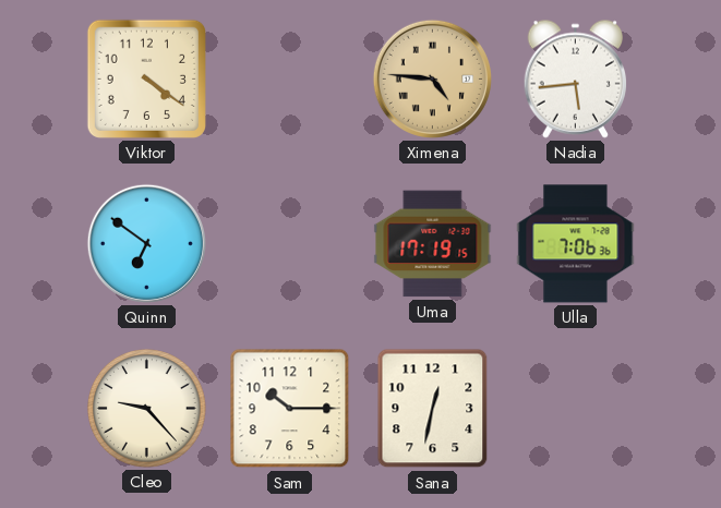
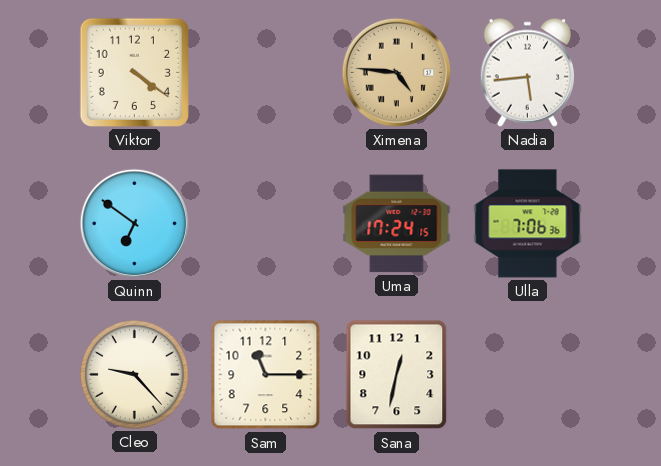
Uma: 17:19 -> 17:24
Sam: 10:15 -> 11:15
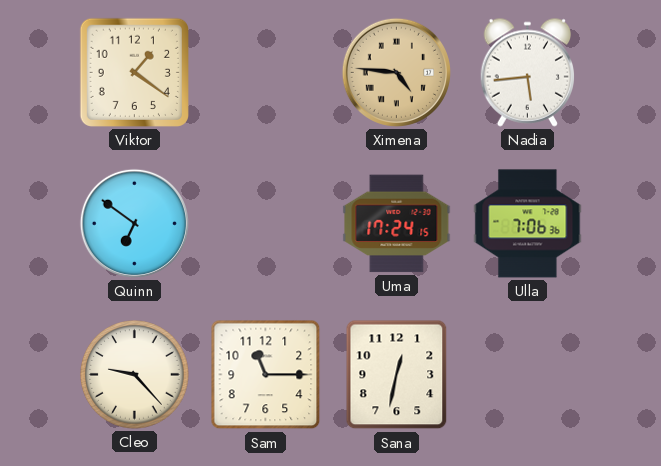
Viktor: 4:21 -> 1:21
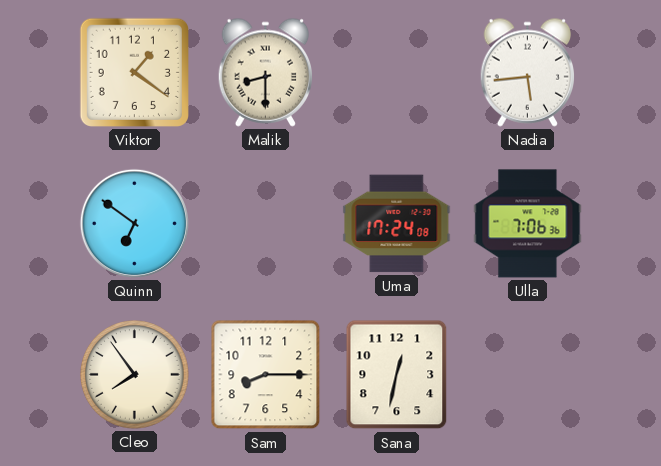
Malik: none -> 8:30
Ximena: 4:46 -> none
Uma: 17:24:15 -> 17:24:08
Cleo: 9:23 -> 7:54
Sam: 11:15 -> 8:15
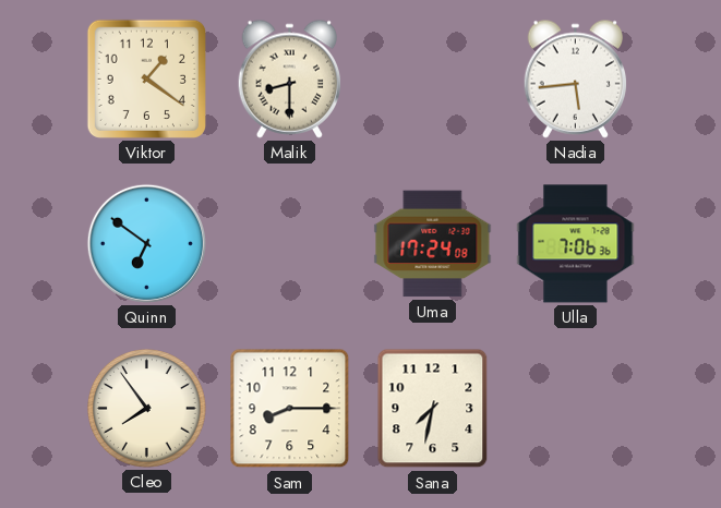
Sana: 12:32 -> 7:32
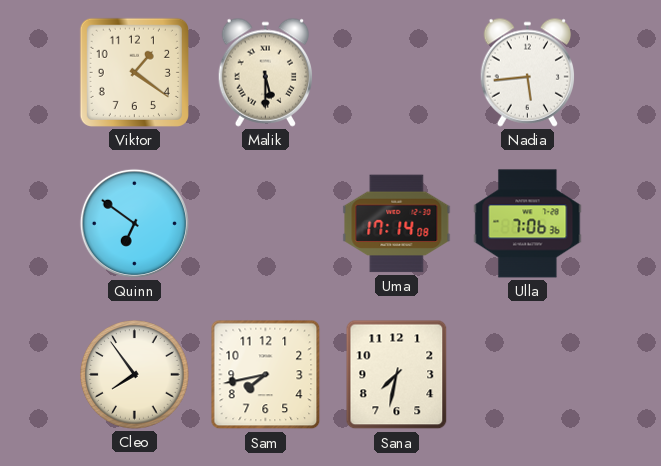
Malik: 8:30 -> 5:30
Uma: 17:24 -> 17:14
Sam: 8:15 -> 7:43
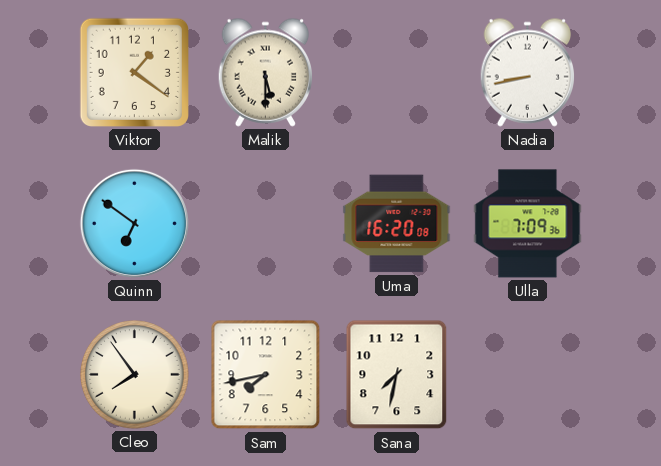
Nadia: 5:44 -> 8:43
Uma: 17:14 -> 16:20
Ulla: 7:06 -> 7:09
